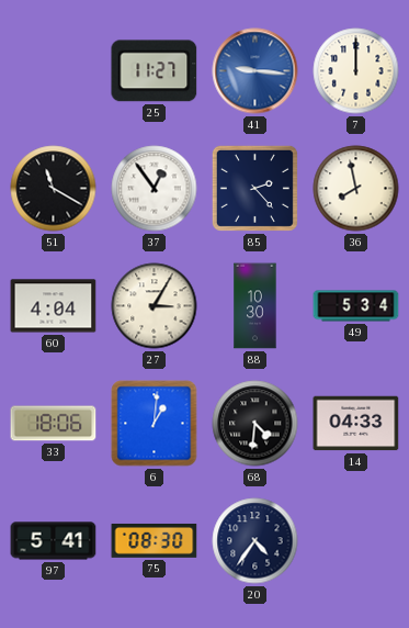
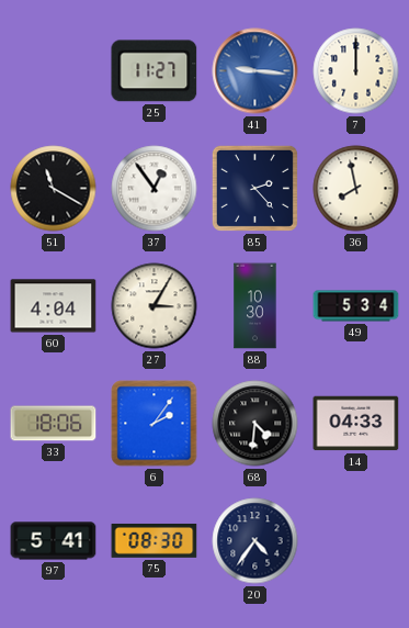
6: 1:01 -> 2:06
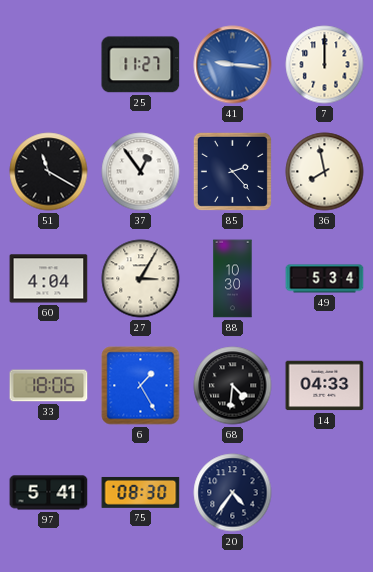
6: 2:06 -> 1:25
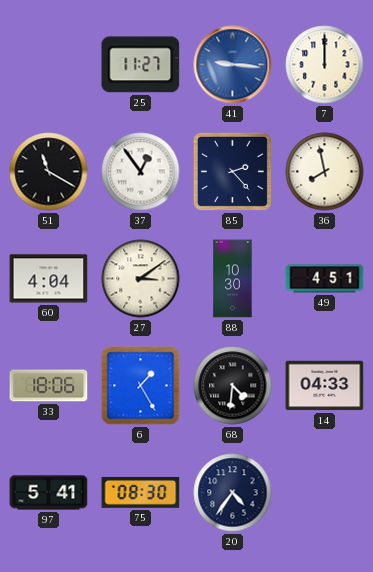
27: 3:05 -> 3:09
49: 5:34 -> 4:51
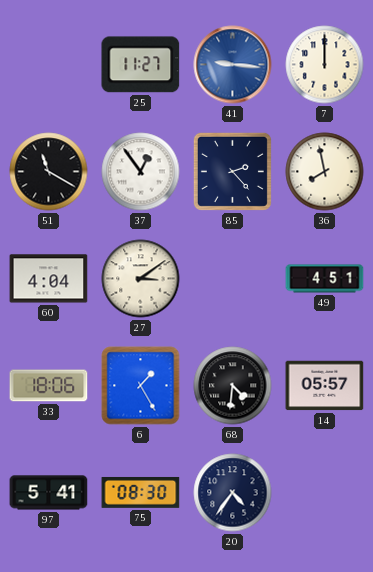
88: 10:30 -> none
14: 04:33 -> 05:57
